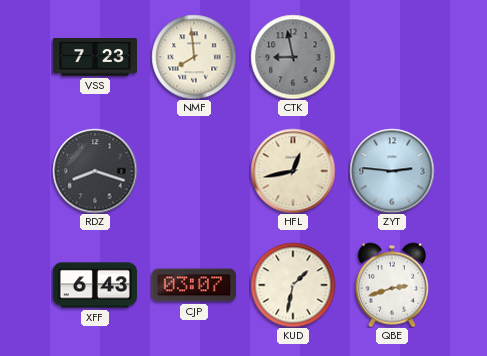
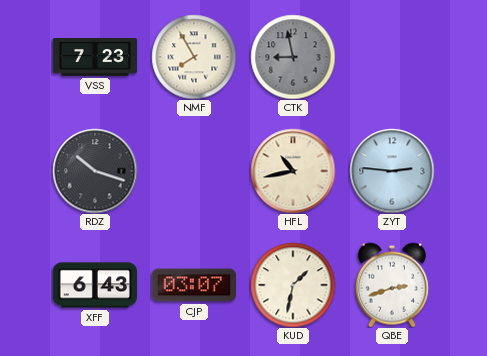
NMF: 7:59 -> 7:55
RDZ: 8:18 -> 10:18
HFL: 12:43 -> 10:43
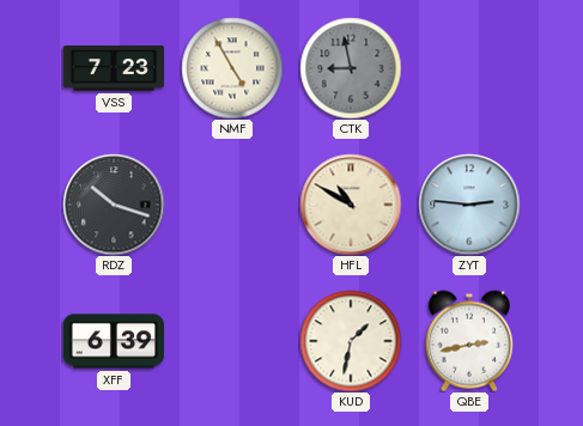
NMF: 7:55 -> 4:55
HFL: 10:43 -> 10:50
XFF: 6:43 -> 6:39
CJP: 03:07 -> none
QBE: 2:42 -> 2:43
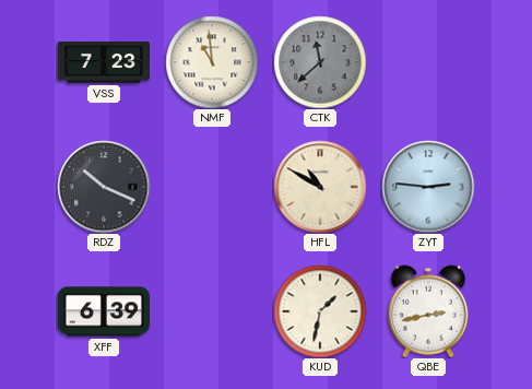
NMF: 4:55 -> 10:59
CTK: 8:58 -> 11:38
RDZ: 10:18 -> 10:19
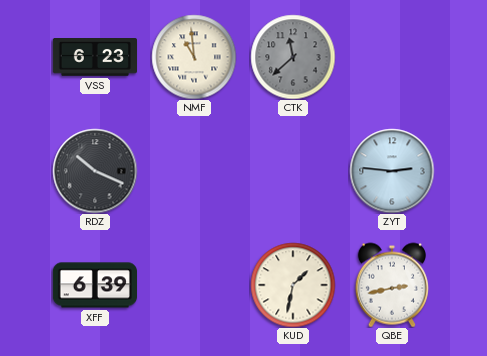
VSS: 7:23 -> 6:23
HFL: 10:50 -> none
